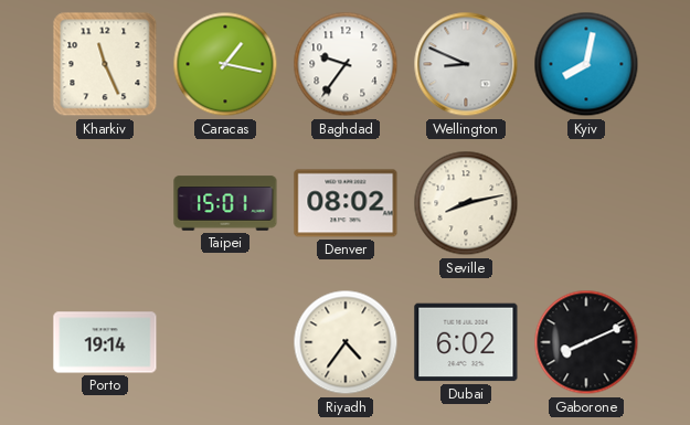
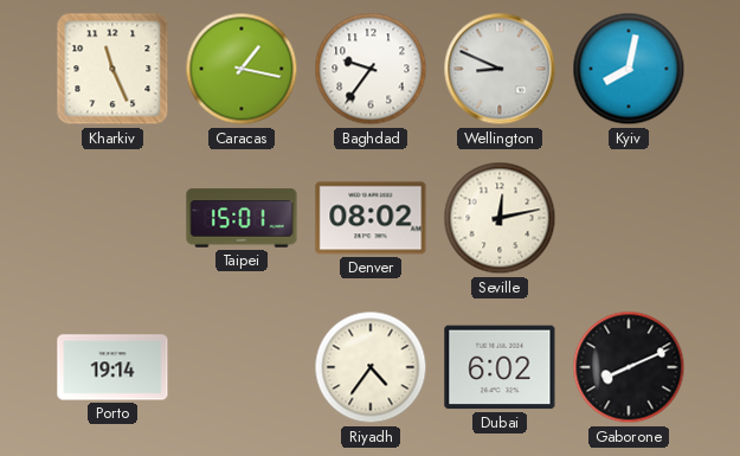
Seville: 8:13 -> 12:13
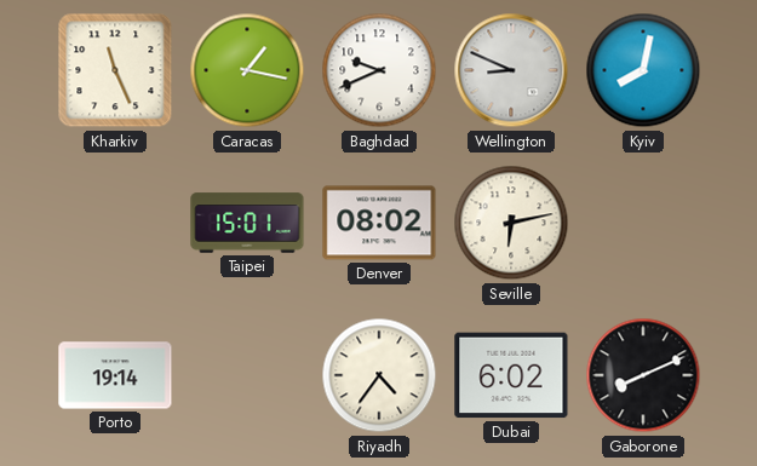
Baghdad: 9:36 -> 9:41
Seville: 12:13 -> 6:13
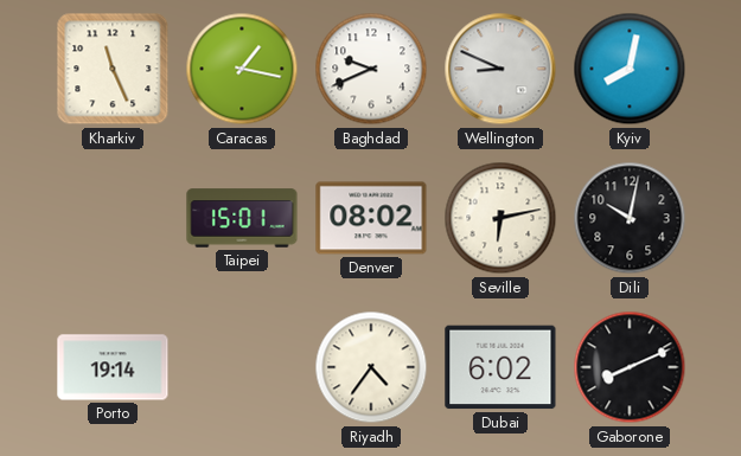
Dili: none -> 10:02
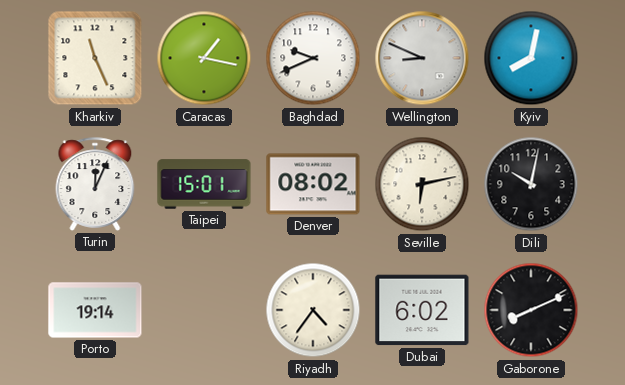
Turin: none -> 12:04
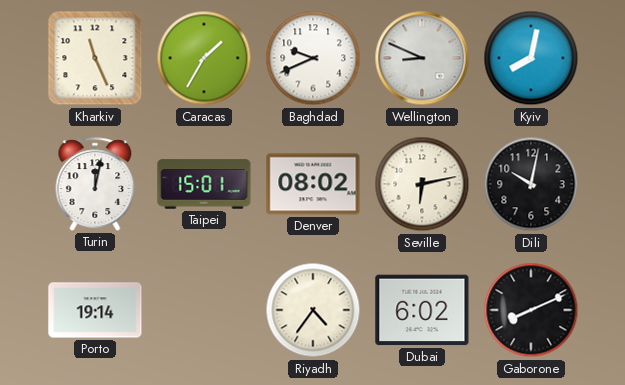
Caracas: 1:17 -> 1:35
Turin: 12:04 -> 12:02
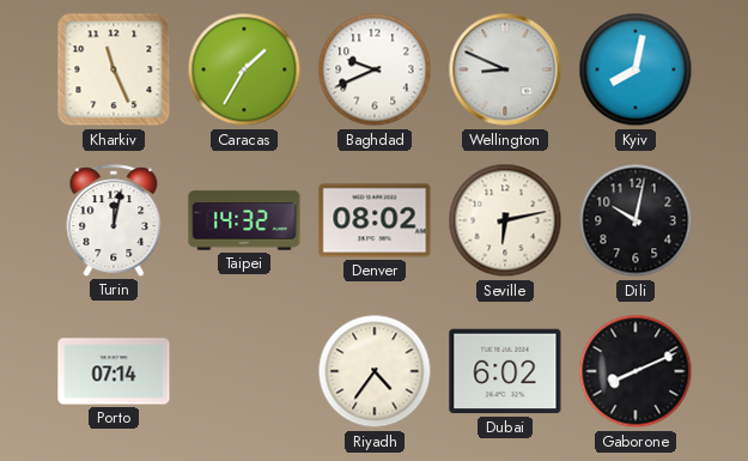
Taipei: 15:01 -> 14:32
Porto: 19:14 -> 07:14
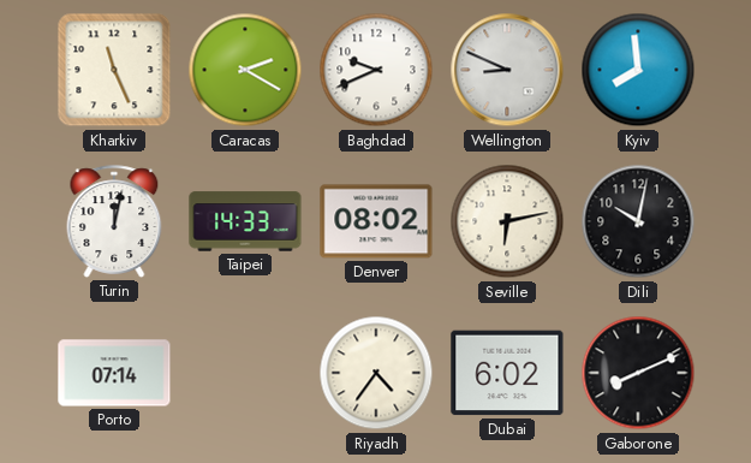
Caracas: 1:35 -> 2:20
Kyiv: 8:02 -> 7:59
Taipei: 14:32 -> 14:33
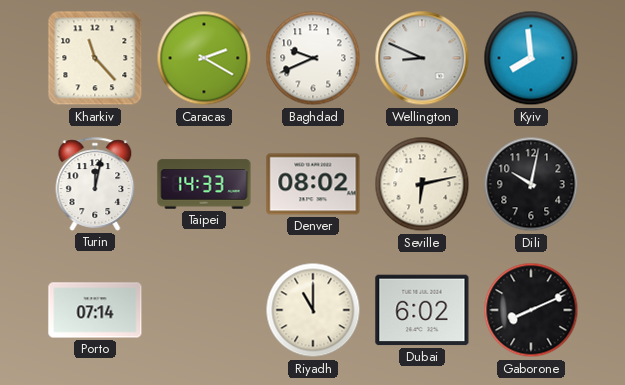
Kharkiv: 11:26 -> 11:23
Riyadh: 4:36 -> 11:00
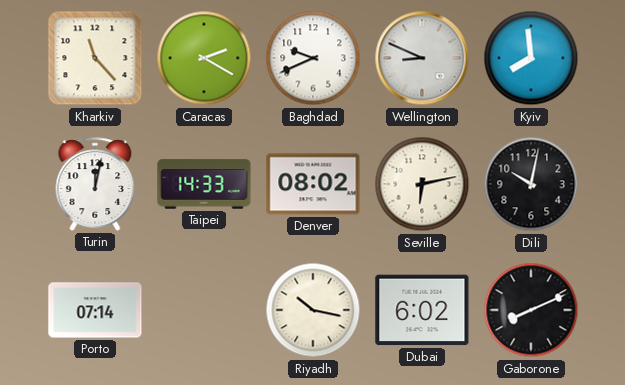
Riyadh: 11:00 -> 10:17
